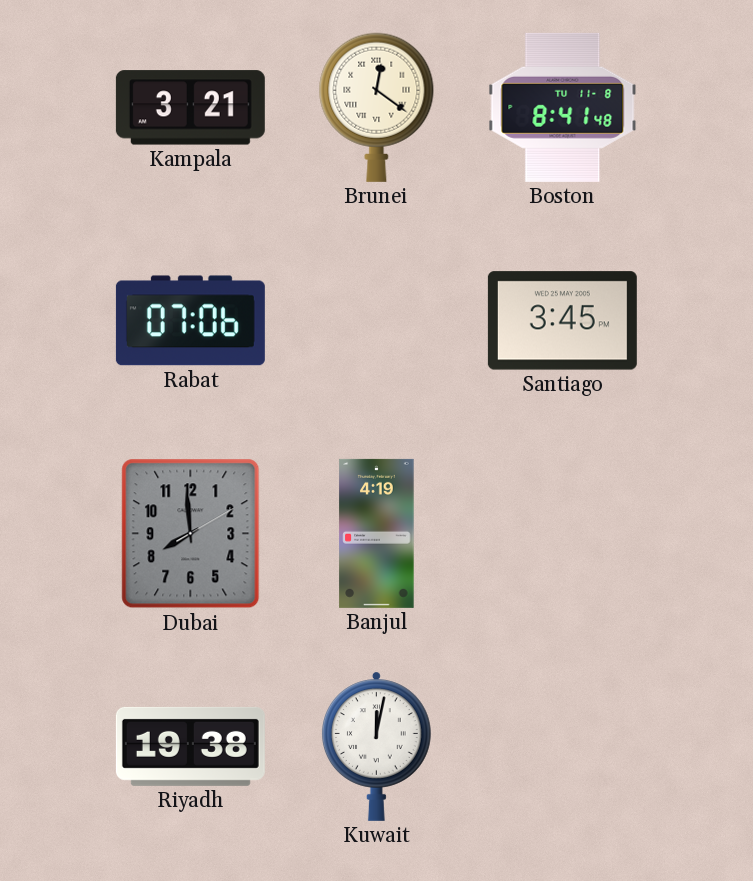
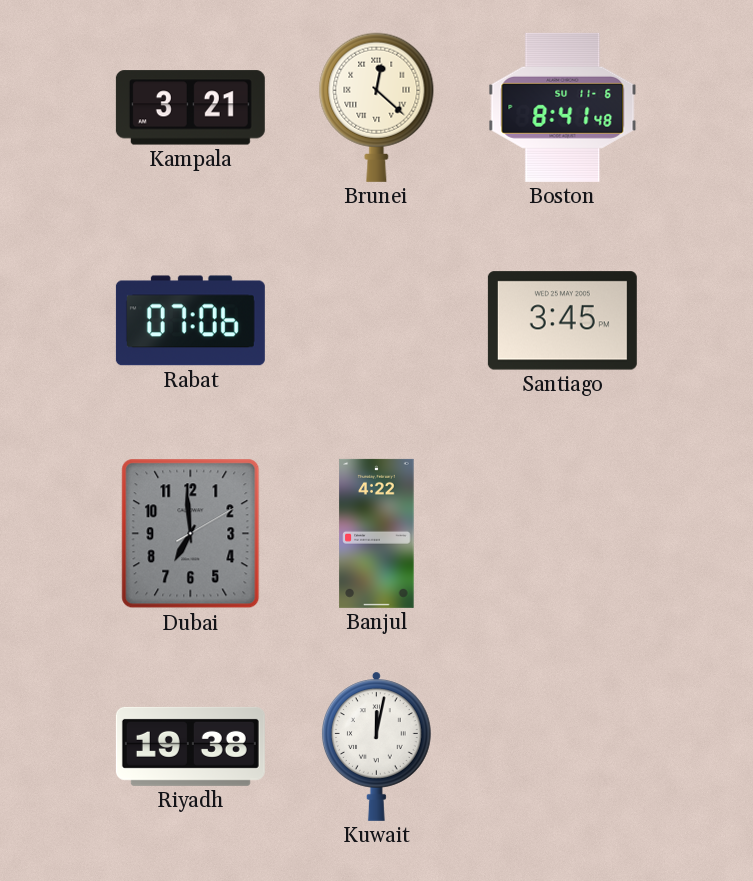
Brunei: 12:21 -> 12:22
Boston date: TU 11-8 -> SU 11-6
Dubai: 7:59 -> 6:59
Banjul: 4:19 -> 4:22
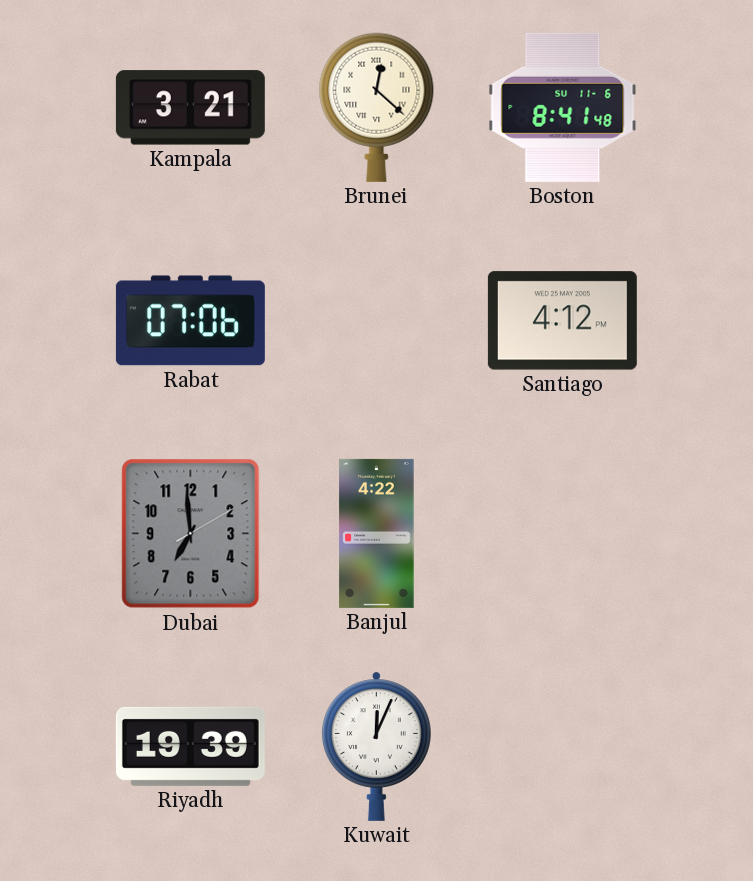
Santiago: 3:45 -> 4:12
Riyadh: 19:38 -> 19:39
Kuwait: 12:02 -> 12:04
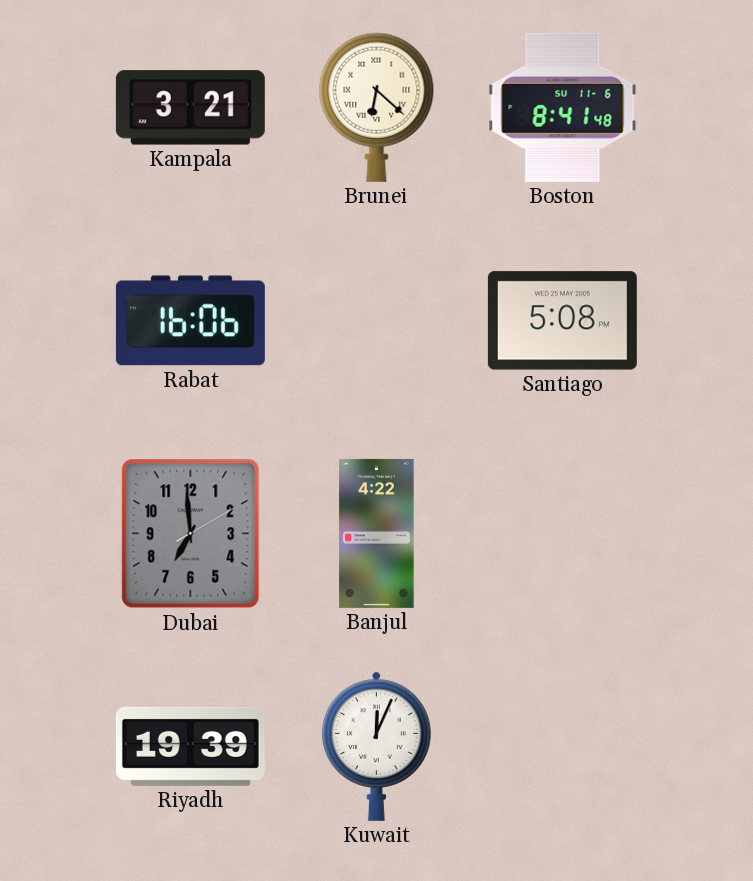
Brunei: 12:22 -> 6:22
Rabat: 07:06 -> 16:06
Santiago: 4:12 -> 5:08
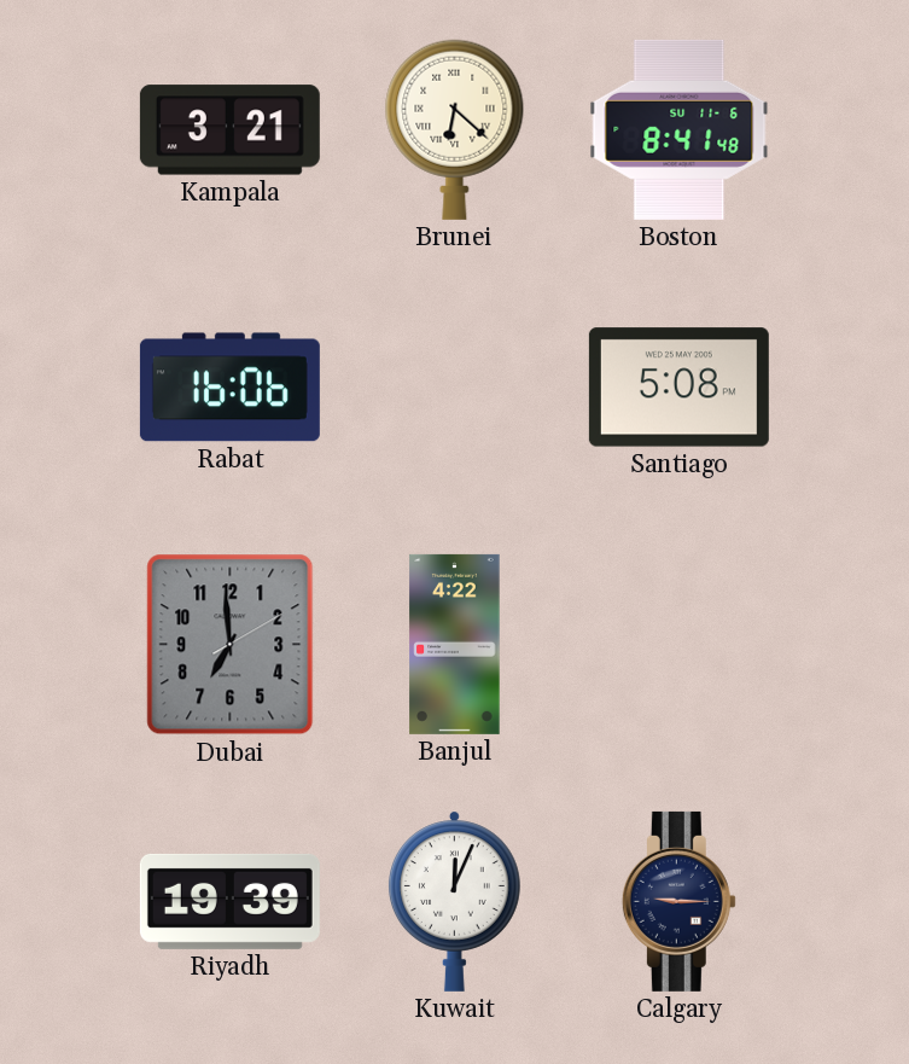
Calgary: none -> 9:15
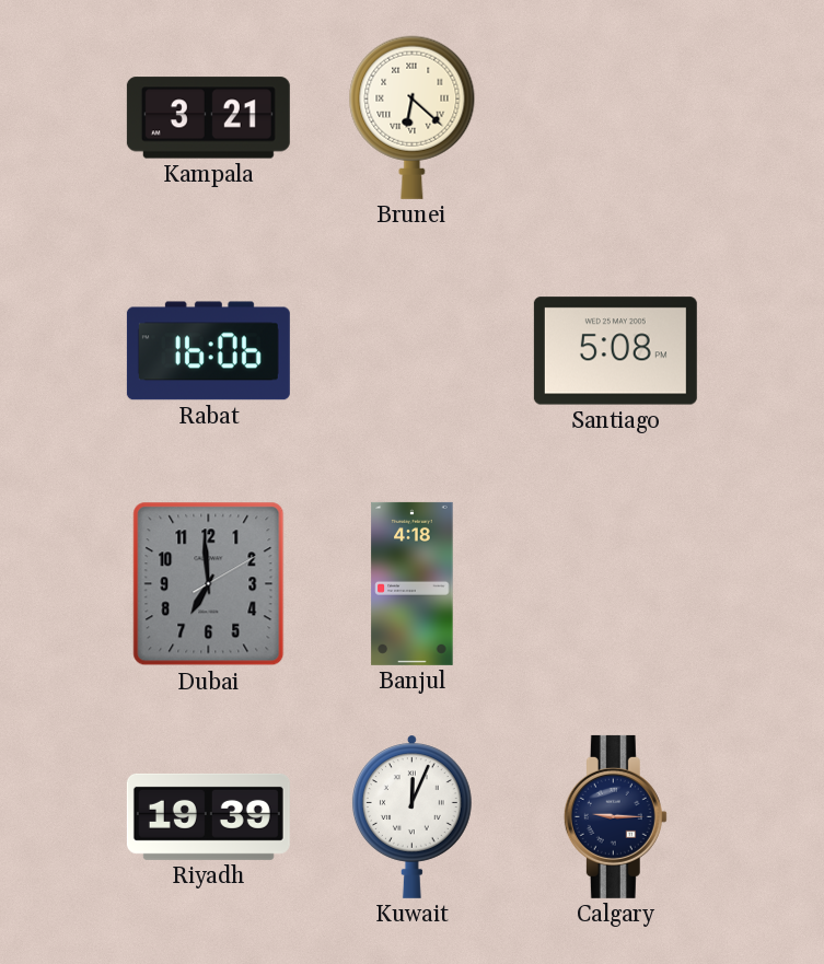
Boston: 8:41 -> none
Banjul: 4:22 -> 4:18
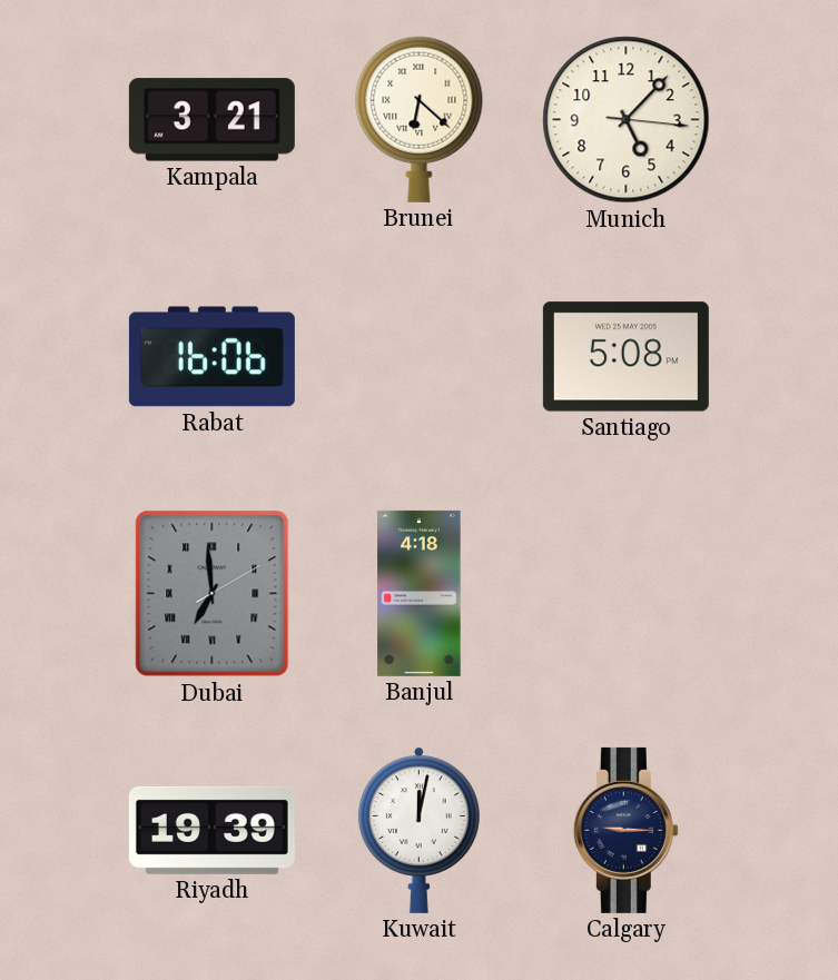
Munich: none -> 5:07
Dubai numerals: Arabic -> Roman
Kuwait: 12:04 -> 12:02
